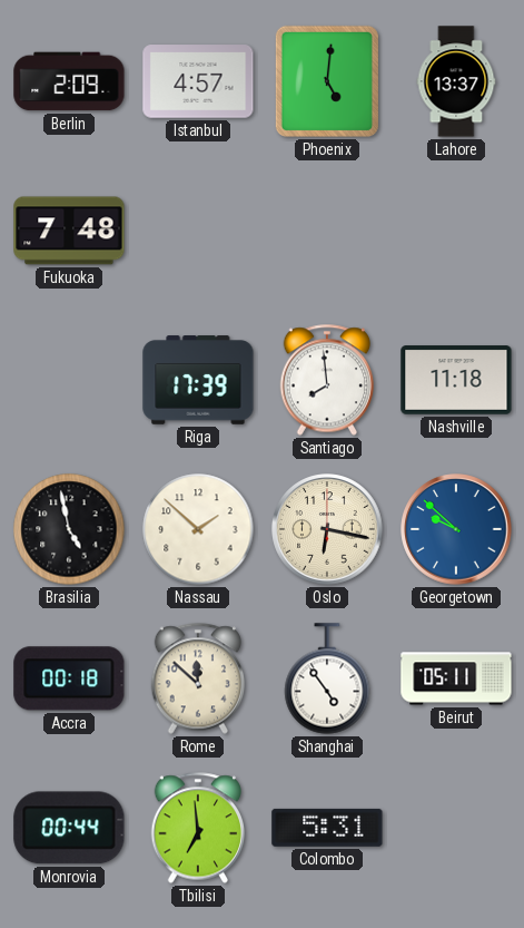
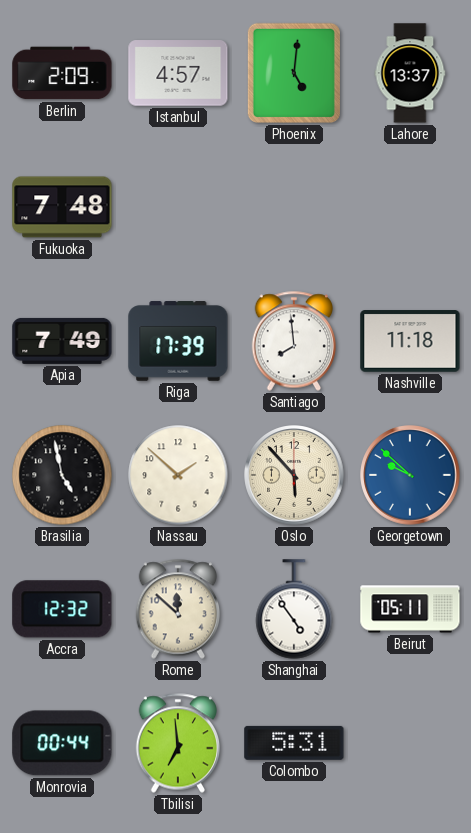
Apia: none -> 7:49
Oslo: 6:17 -> 5:53
Accra: 00:18 -> 12:32
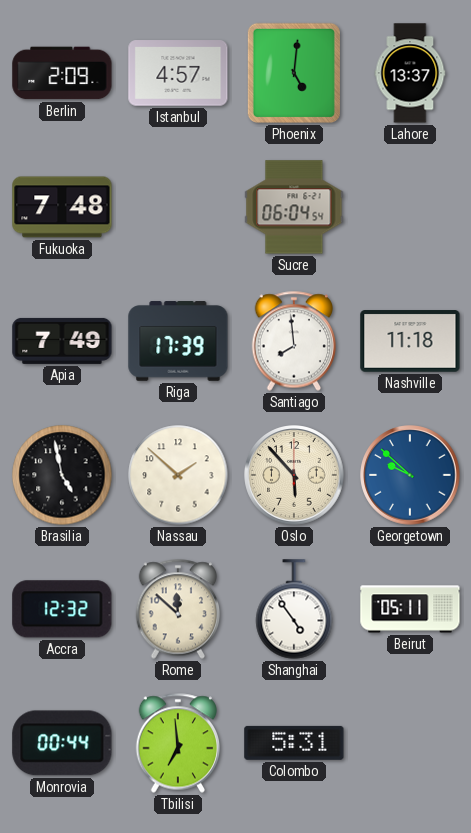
Sucre: none -> 06:04
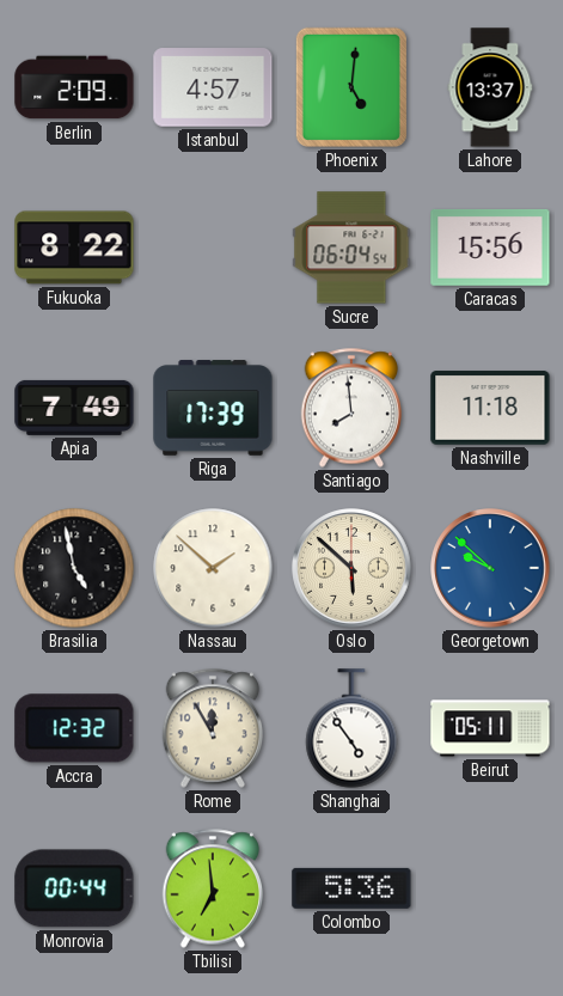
Fukuoka: 7:48 -> 8:22
Caracas: none -> 15:56
Oslo: 5:53 -> 5:52
Rome: 11:52 -> 11:55
Colombo: 5:31 -> 5:36
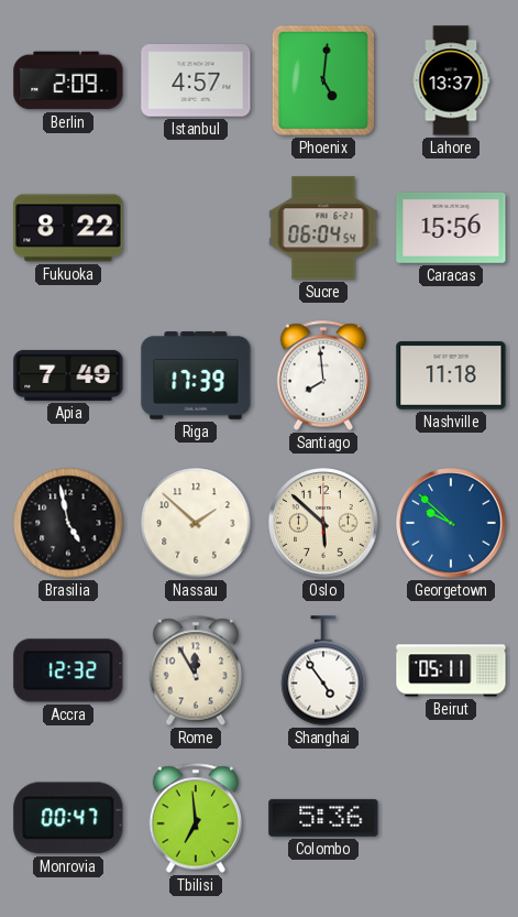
Monrovia: 00:44 -> 00:47
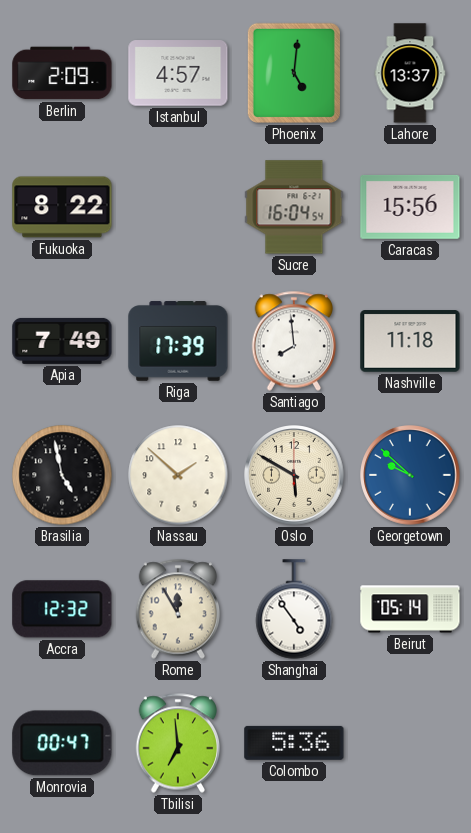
Sucre: 06:04 -> 16:04
Oslo: 5:52 -> 5:50
Beirut: 05:11 -> 05:14
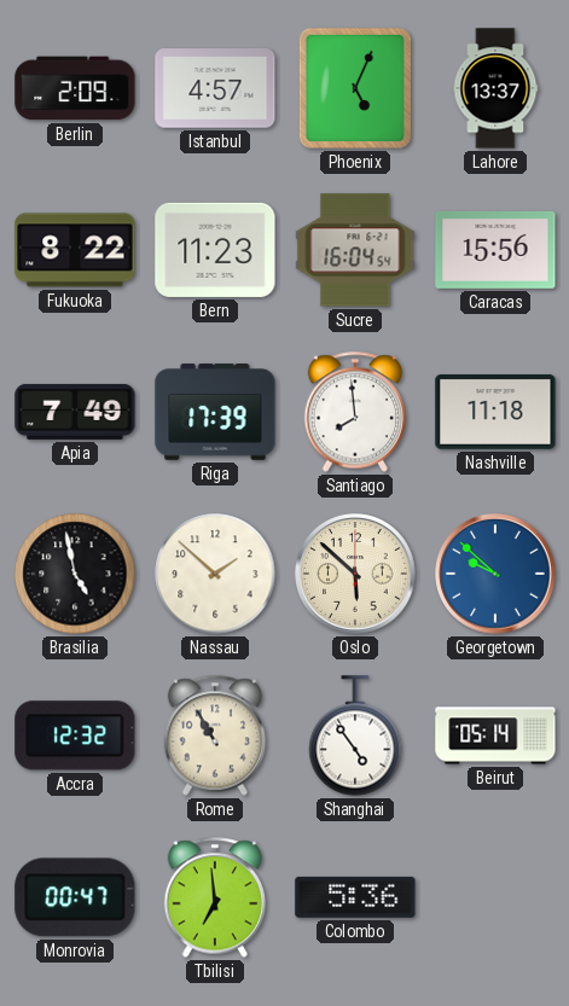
Phoenix: 5:01 -> 5:04
Bern: none -> 11:23
Oslo: 5:50 -> 5:52
Rome: 11:55 -> 10:55
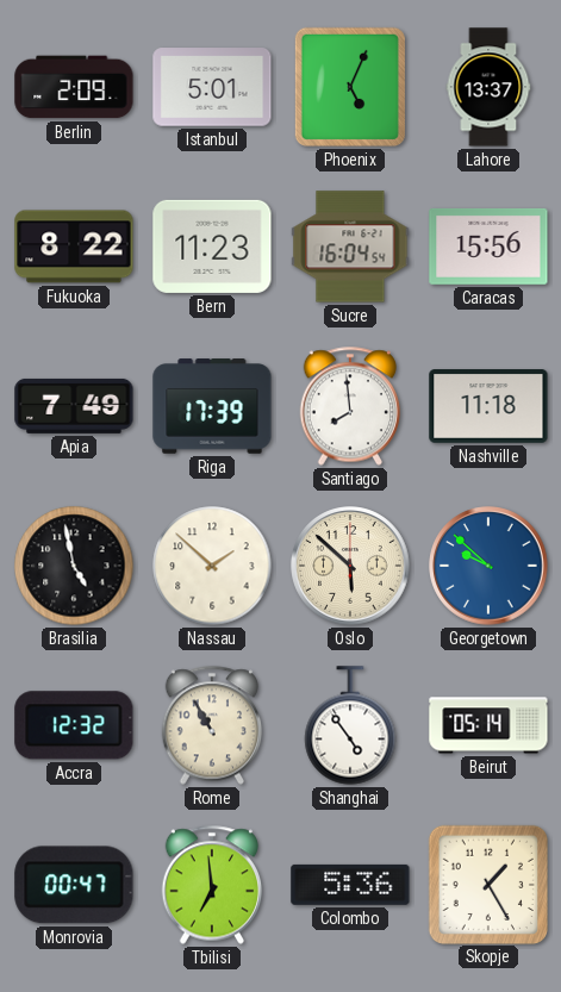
Istanbul: 4:57 -> 5:01
Skopje: none -> 1:25
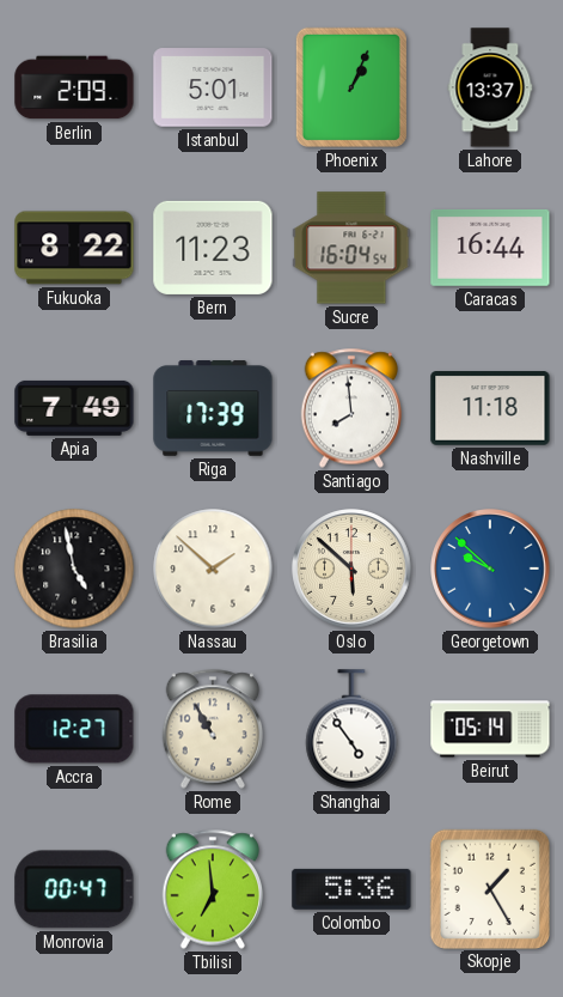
Phoenix: 5:04 -> 1:04
Caracas: 15:56 -> 16:44
Accra: 12:32 -> 12:27
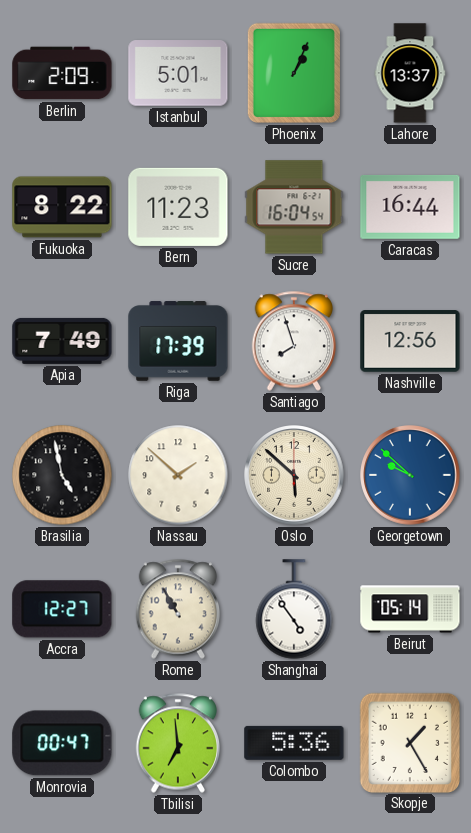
Santiago: 7:59 -> 7:57
Nashville: 11:18 -> 12:56
